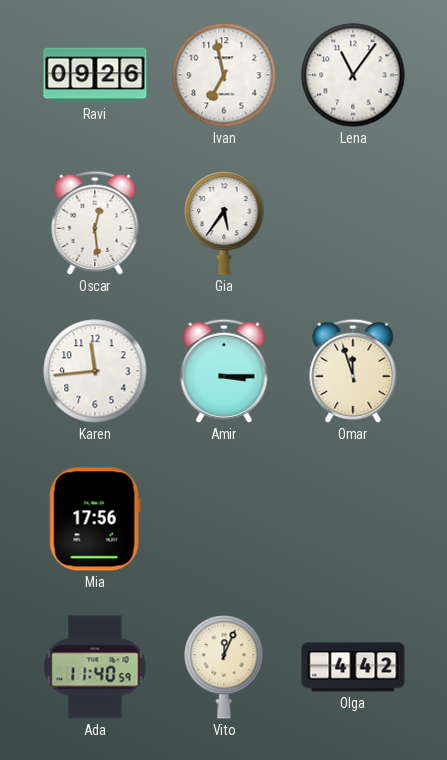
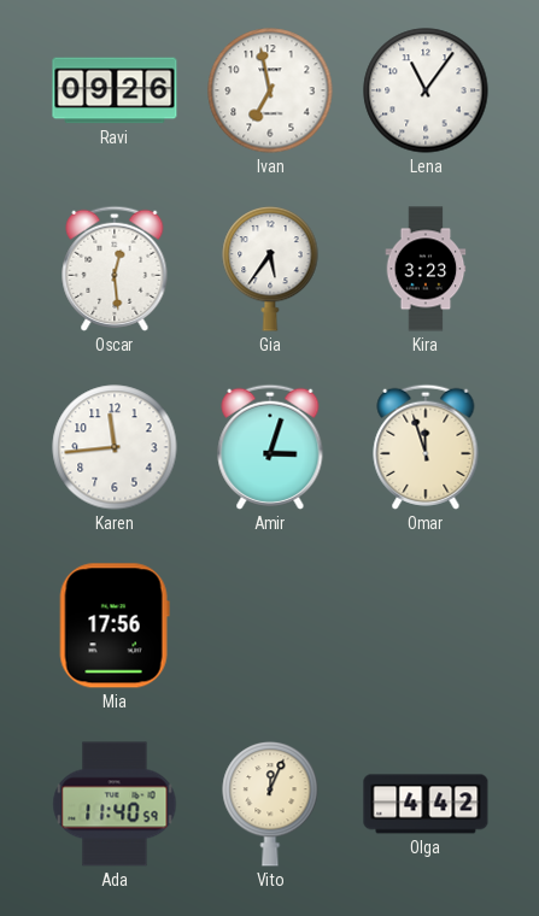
Kira: none -> 3:23
Amir: 3:15 -> 3:03
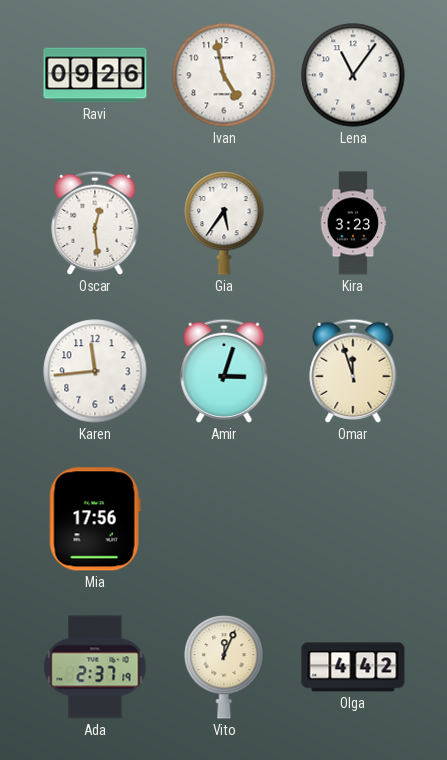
Ivan: 6:58 -> 4:58
Ada: 11:40 -> 2:37
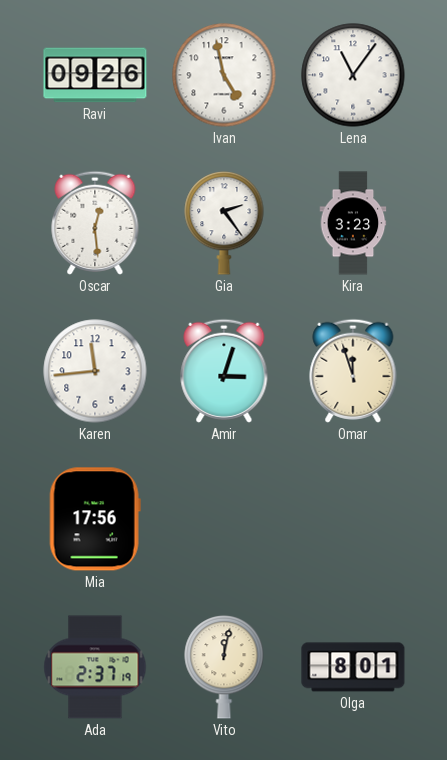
Gia: 5:36 -> 2:24
Vito: 12:04 -> 12:02
Olga: 4:42 -> 8:01
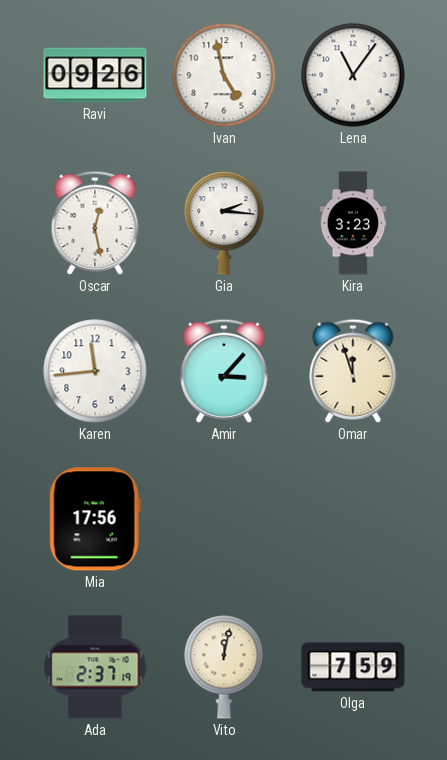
Oscar: 12:29 -> 12:28
Gia: 2:24 -> 2:16
Amir: 3:03 -> 3:07
Olga: 8:01 -> 7:59
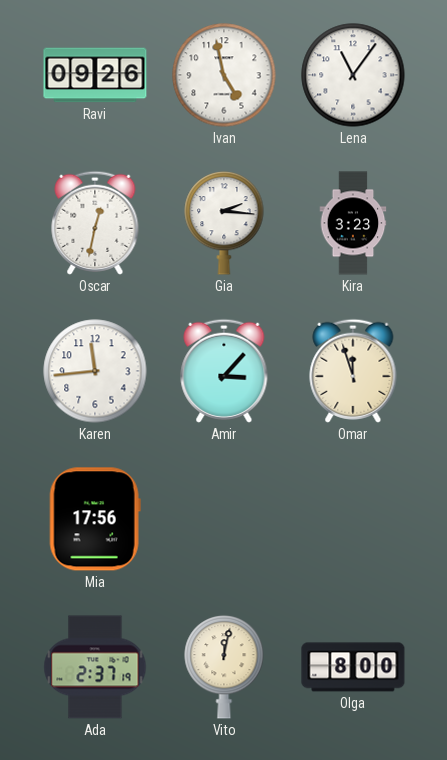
Oscar: 12:28 -> 12:32
Olga: 7:59 -> 8:00
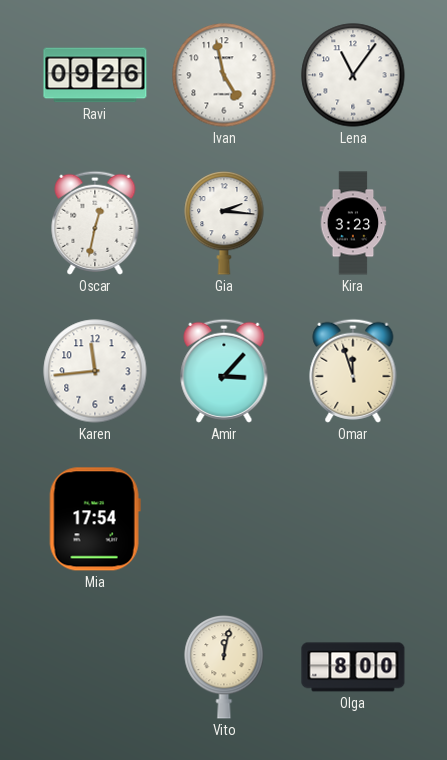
Mia: 17:56 -> 17:54
Ada: 2:37 -> none
